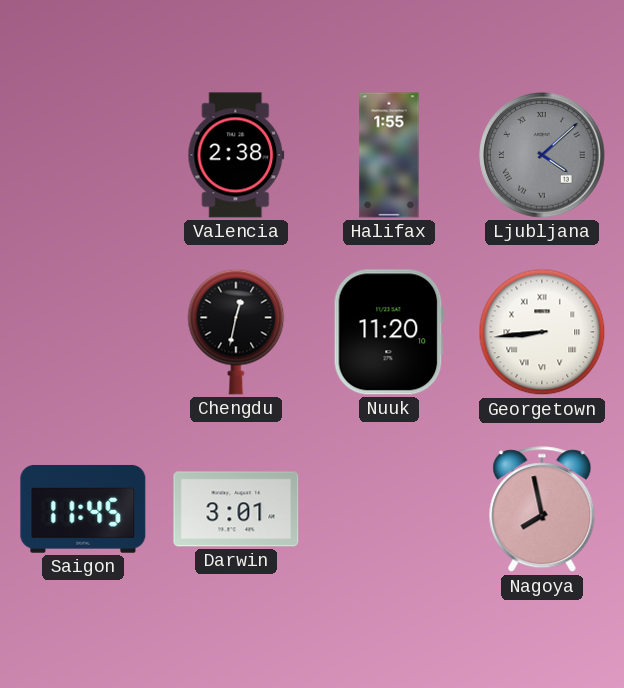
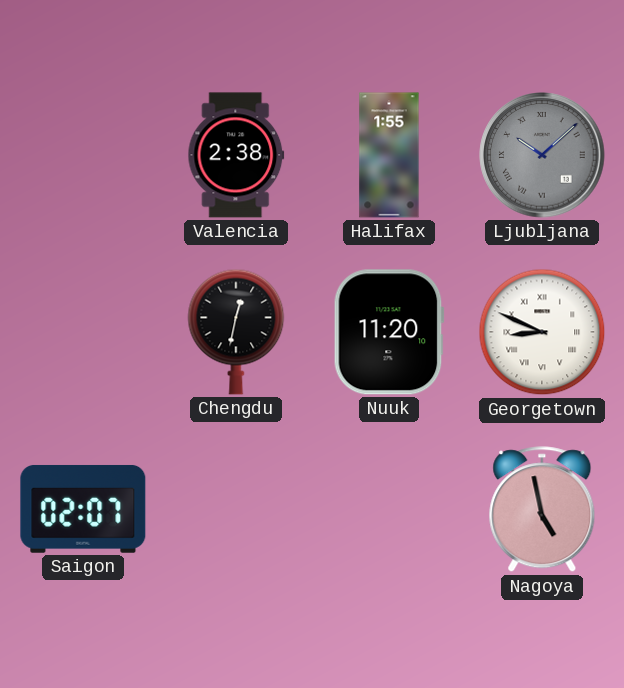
Ljubljana: 4:08 -> 10:08
Georgetown: 8:44 -> 8:49
Saigon: 11:45 -> 02:07
Darwin: 3:01 -> none
Nagoya: 7:58 -> 4:58
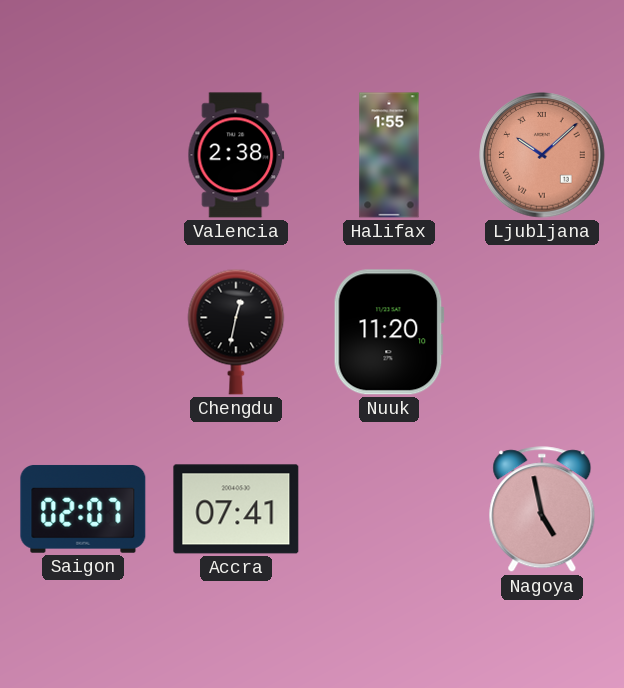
Ljubljana dial: grey -> salmon
Georgetown: 8:49 -> none
Accra: none -> 07:41
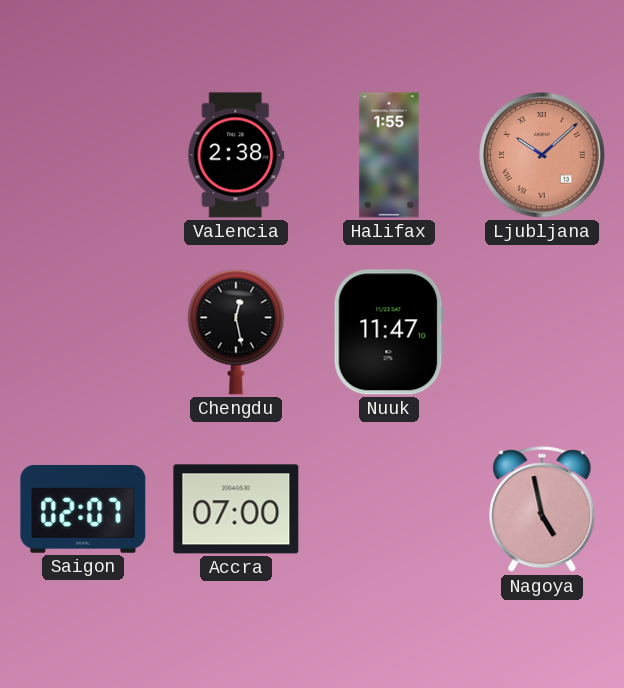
Chengdu: 12:32 -> 12:28
Nuuk: 11:20 -> 11:47
Accra: 07:41 -> 07:00
